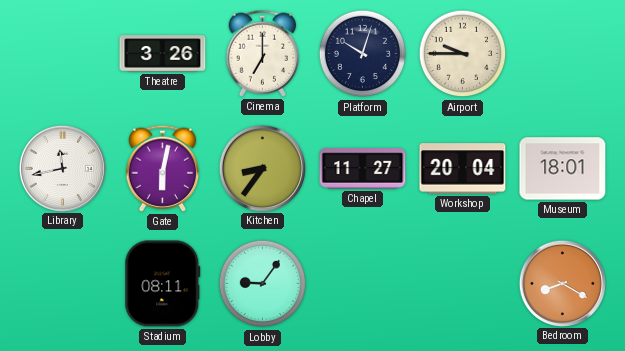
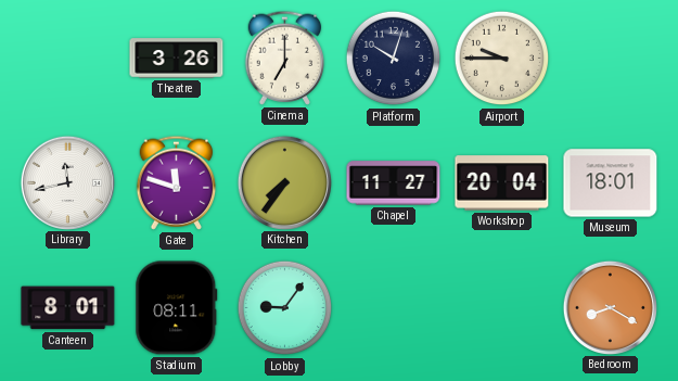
Gate: 6:02 -> 11:48
Kitchen: 8:36 -> 7:36
Canteen: none -> 8:01
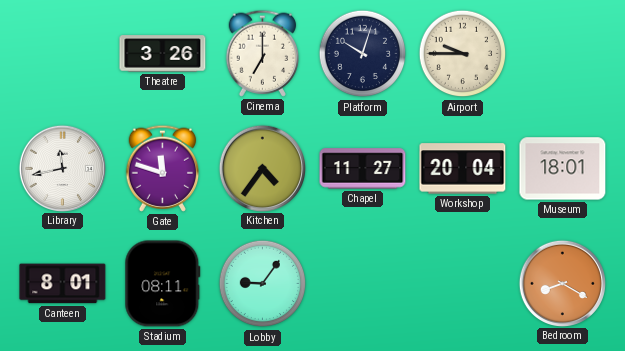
Kitchen: 7:36 -> 4:36
